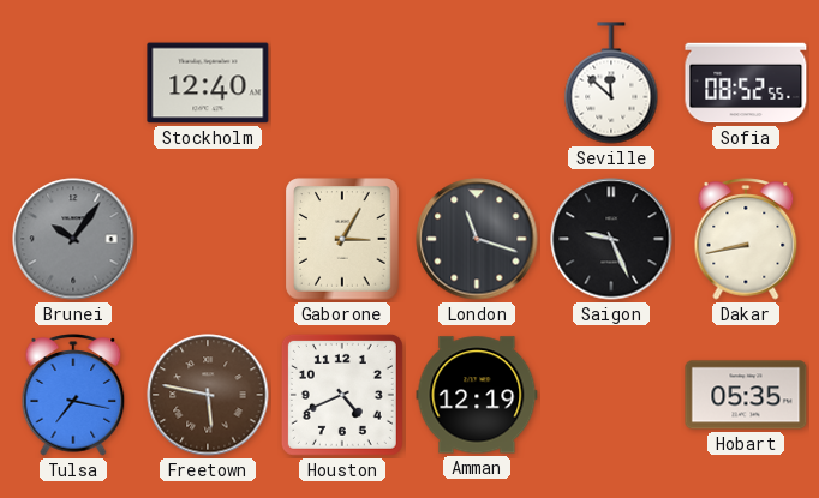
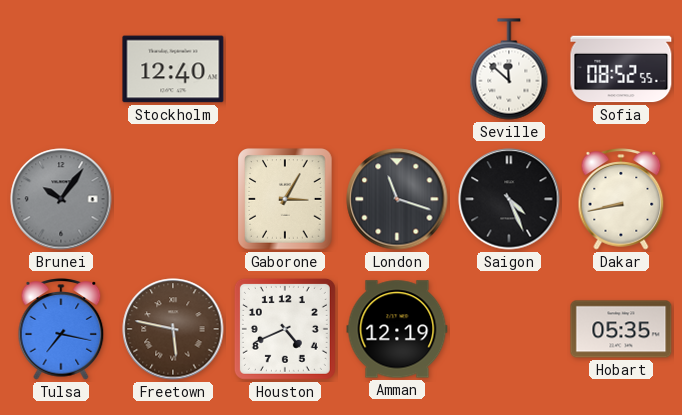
Saigon: 9:26 -> 4:26
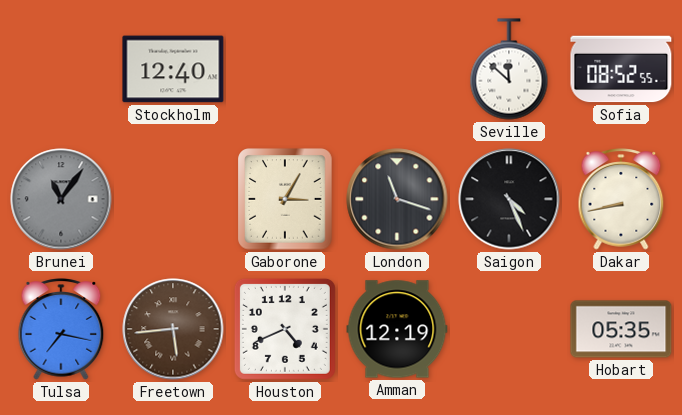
Brunei: 10:06 -> 11:06
Freetown: 5:47 -> 5:44
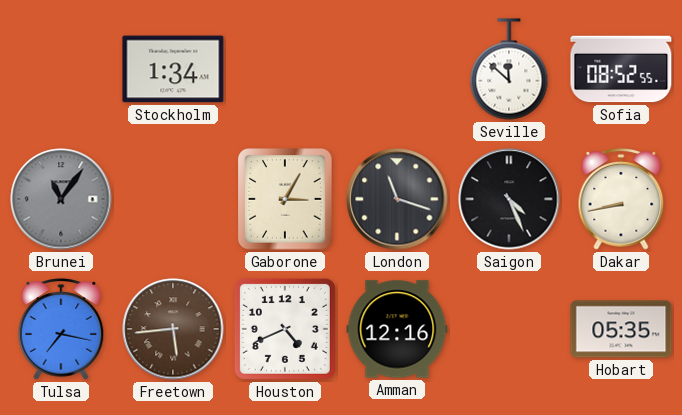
Stockholm: 12:40 -> 1:34
Amman: 12:19 -> 12:16
